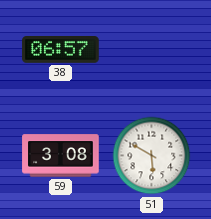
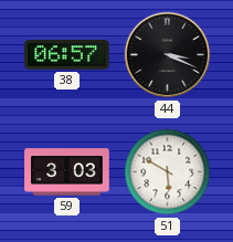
44: none -> 3:19
59: 3:08 -> 3:03
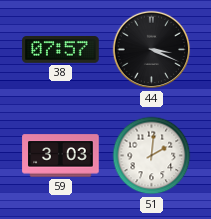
38: 06:57 -> 07:57
51: 5:50 -> 2:01
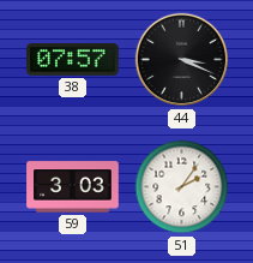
51: 2:01 -> 2:06
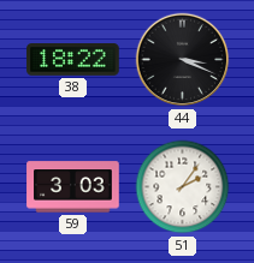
38: 07:57 -> 18:22
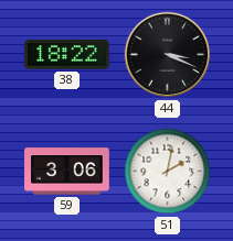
59: 3:03 -> 3:06
51: 2:06 -> 2:02
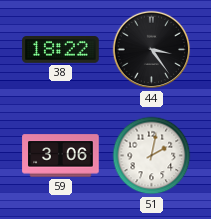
44: 3:19 -> 3:24
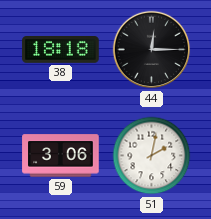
38: 18:22 -> 18:18
44: 3:24 -> 12:15
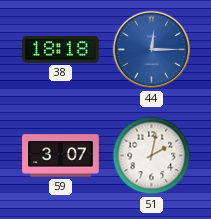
44 dial: black -> blue
59: 3:06 -> 3:07
